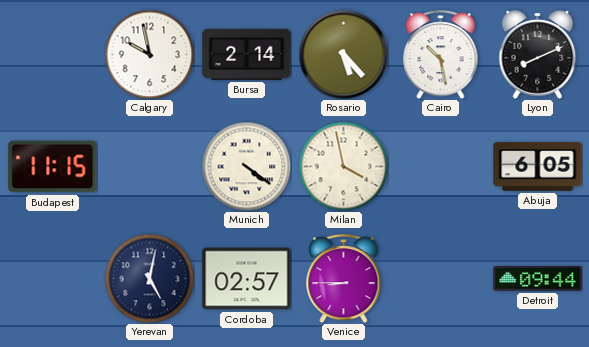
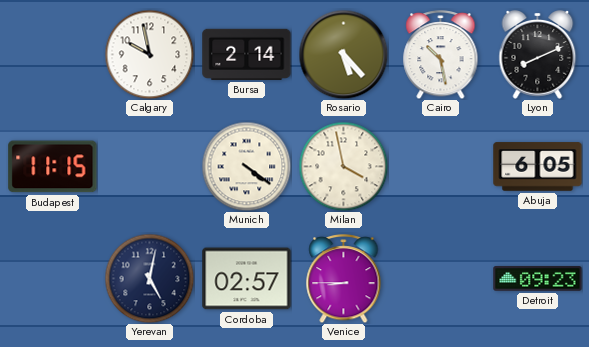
Detroit: 09:44 -> 09:23
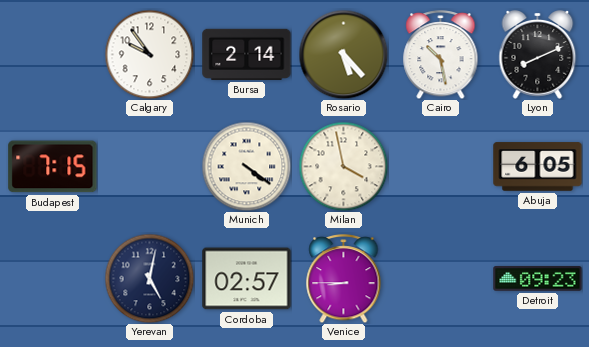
Calgary: 9:58 -> 9:54
Budapest: 11:15 -> 7:15
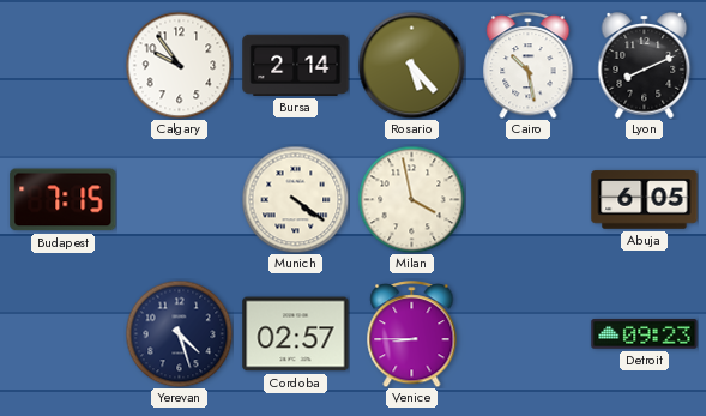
Yerevan: 5:02 -> 4:27
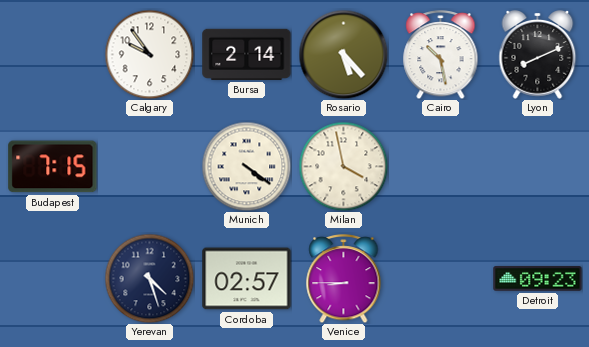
Abuja: 6:05 -> none
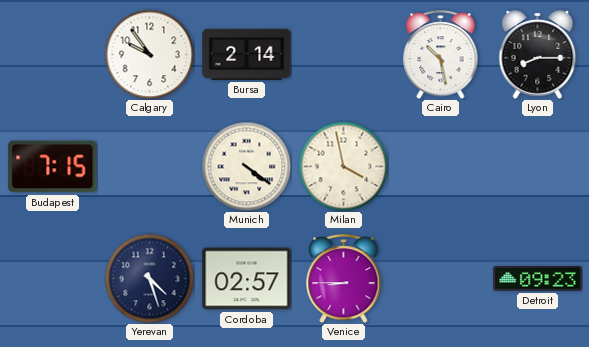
Rosario: 5:23 -> none
Lyon: 8:11 -> 8:15
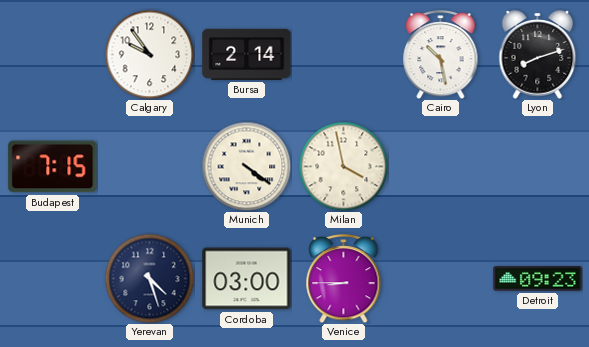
Lyon: 8:15 -> 8:12
Cordoba: 02:57 -> 03:00
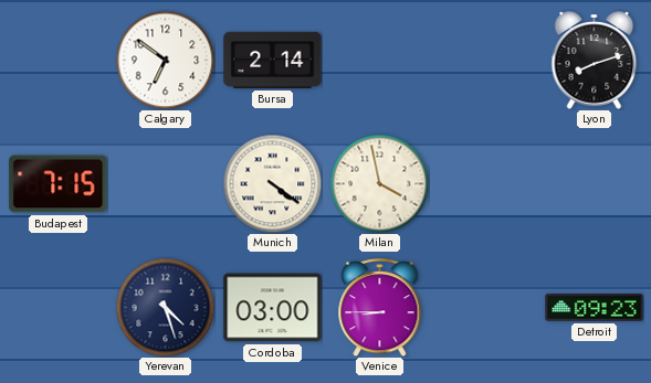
Calgary: 9:54 -> 6:51
Cairo: 10:28 -> none
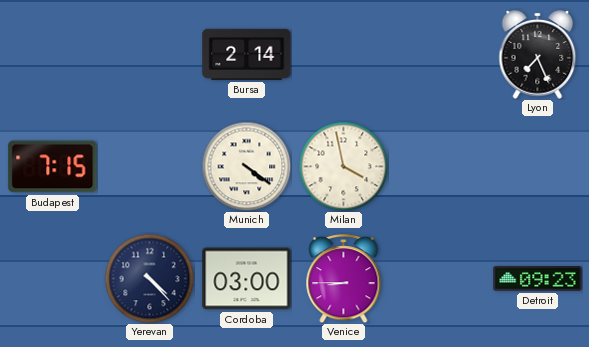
Calgary: 6:51 -> none
Lyon: 8:12 -> 7:26
Yerevan: 4:27 -> 4:23
